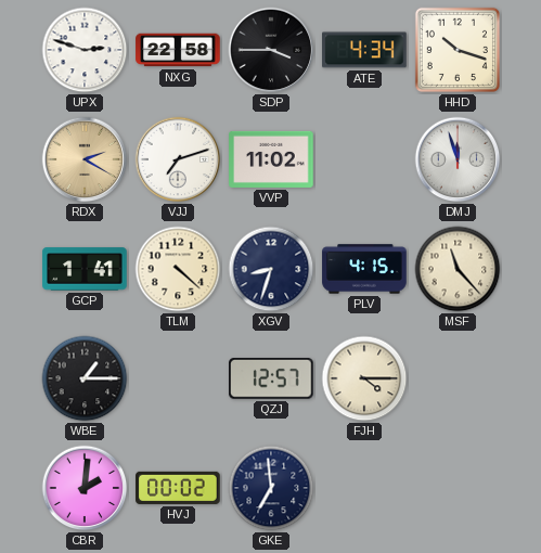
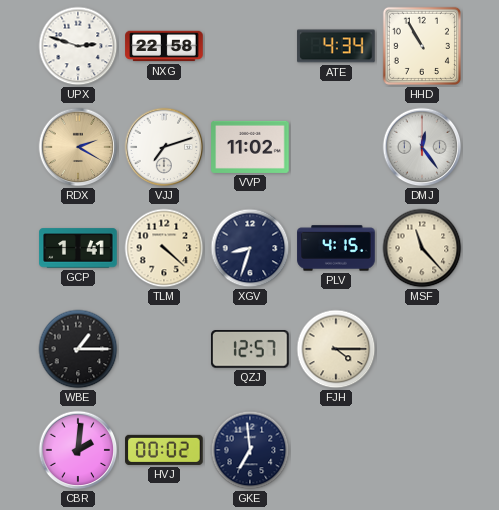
SDP: 3:45 -> none
HHD: 10:18 -> 10:55
DMJ: 11:57 -> 12:24
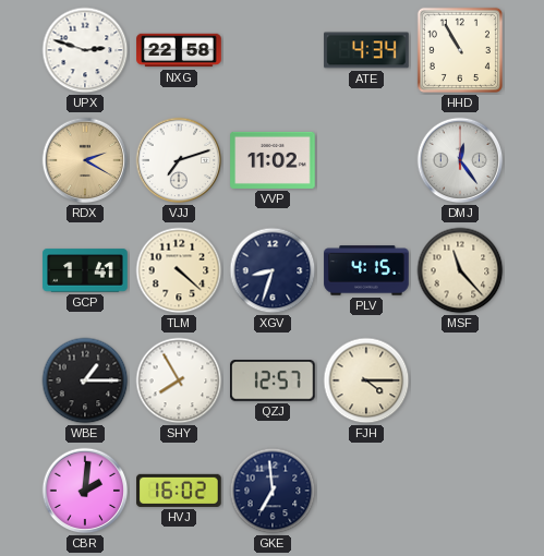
SHY: none -> 7:55
HVJ: 00:02 -> 16:02
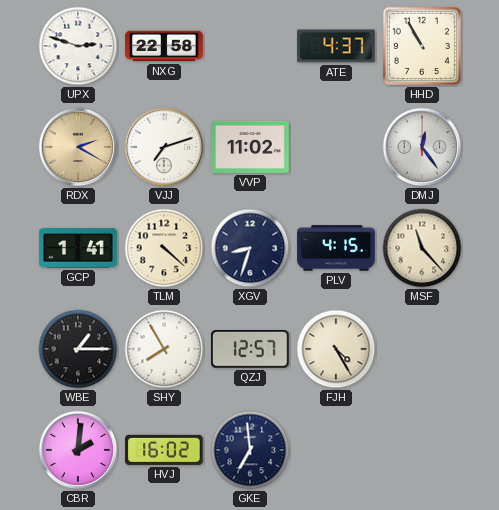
ATE: 4:34 -> 4:37
FJH: 4:15 -> 4:25
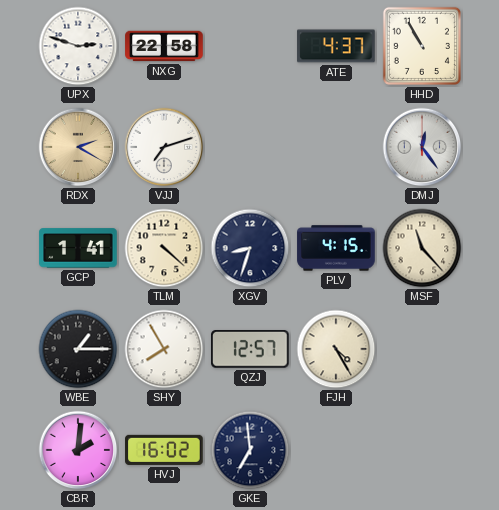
VVP: 11:02 -> none
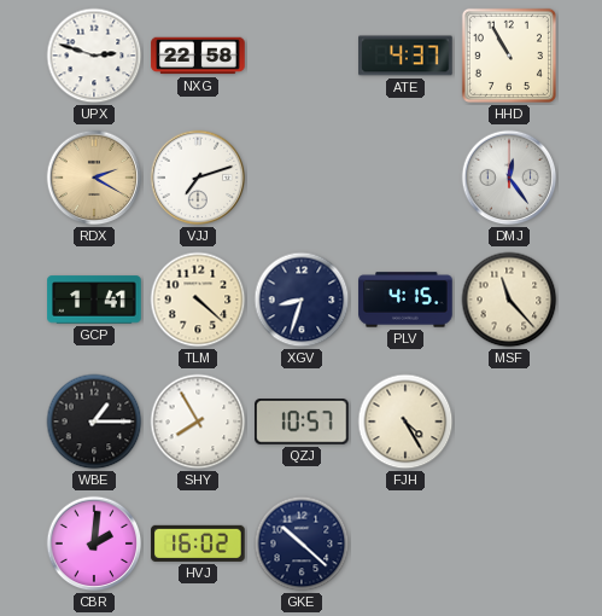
QZJ: 12:57 -> 10:57
GKE: 6:59 -> 10:22
